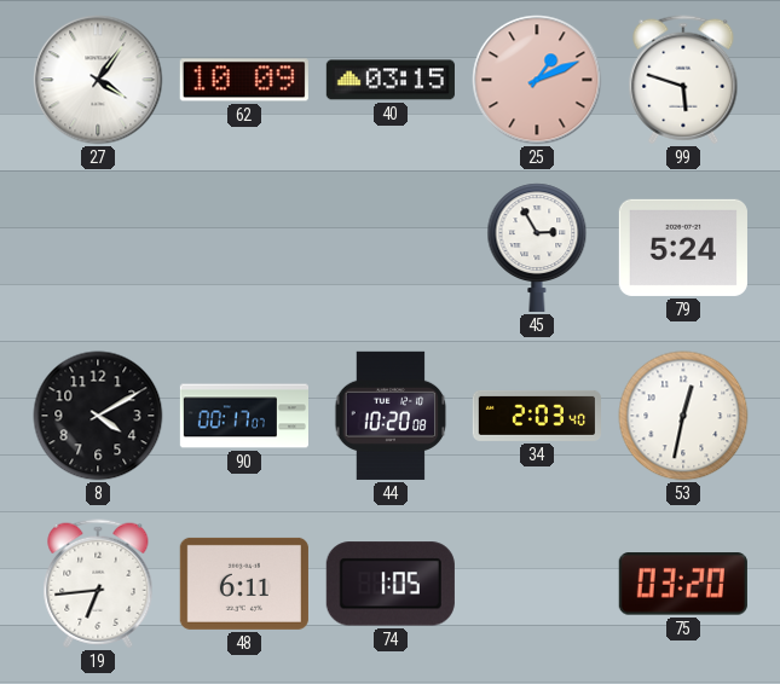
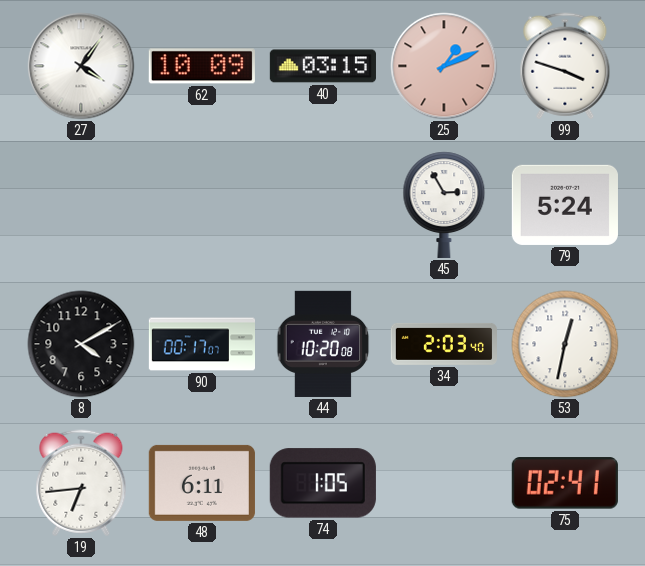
99: 5:48 -> 3:48
75: 03:20 -> 02:41
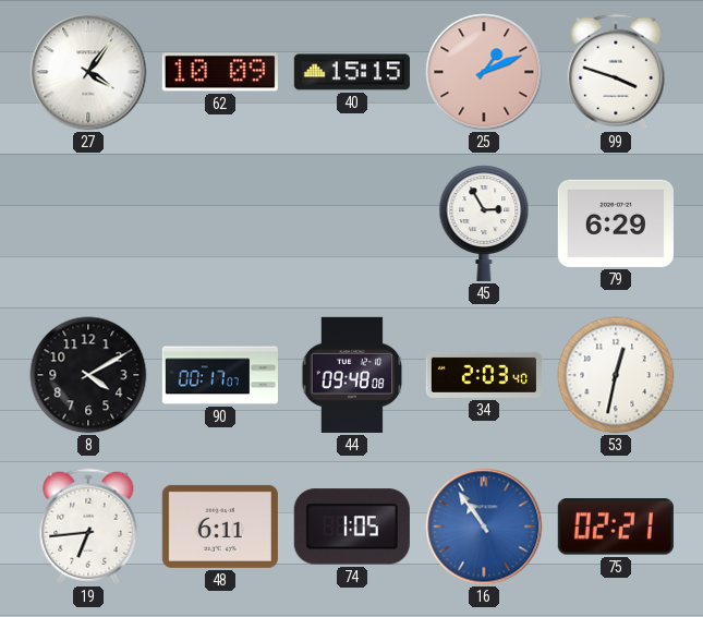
40: 03:15 -> 15:15
79: 5:24 -> 6:29
44: 10:20 -> 09:48
16: none -> 10:54
75: 02:41 -> 02:21
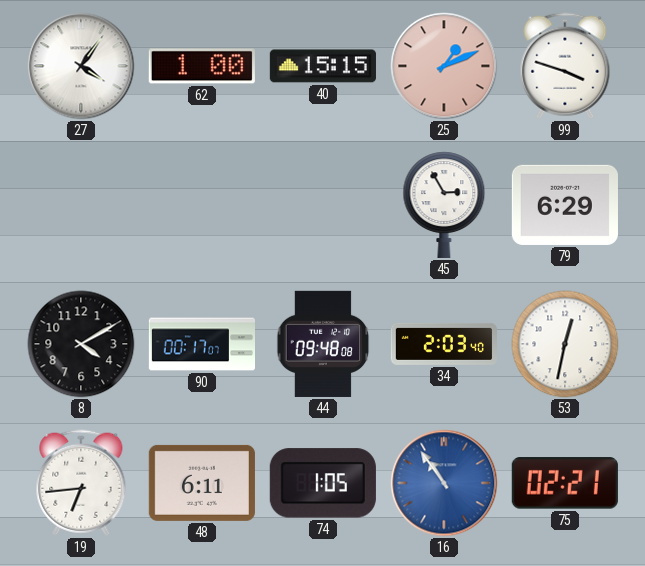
62: 10:09 -> 1:00
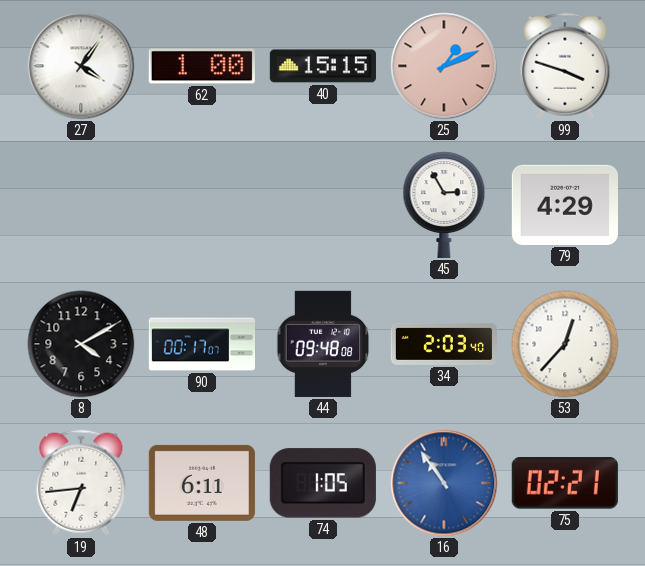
79: 6:29 -> 4:29
53: 12:32 -> 12:37
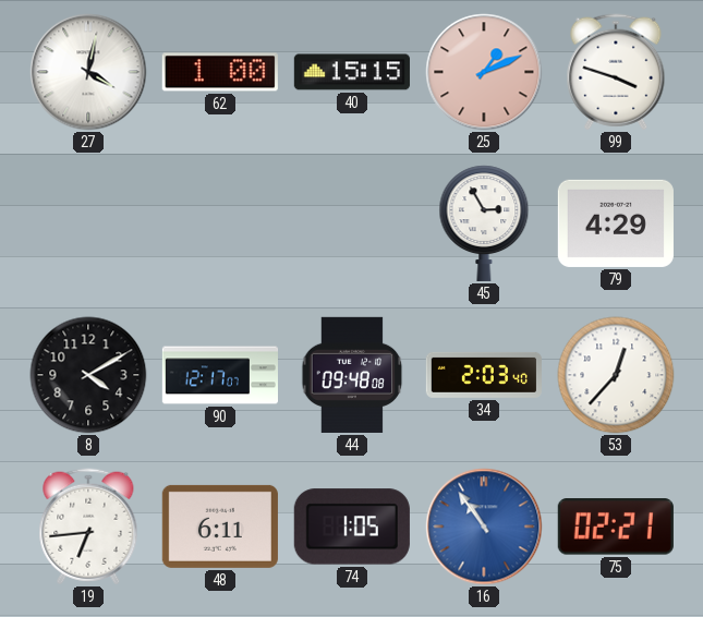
27: 4:06 -> 4:02
90: 00:17 -> 12:17
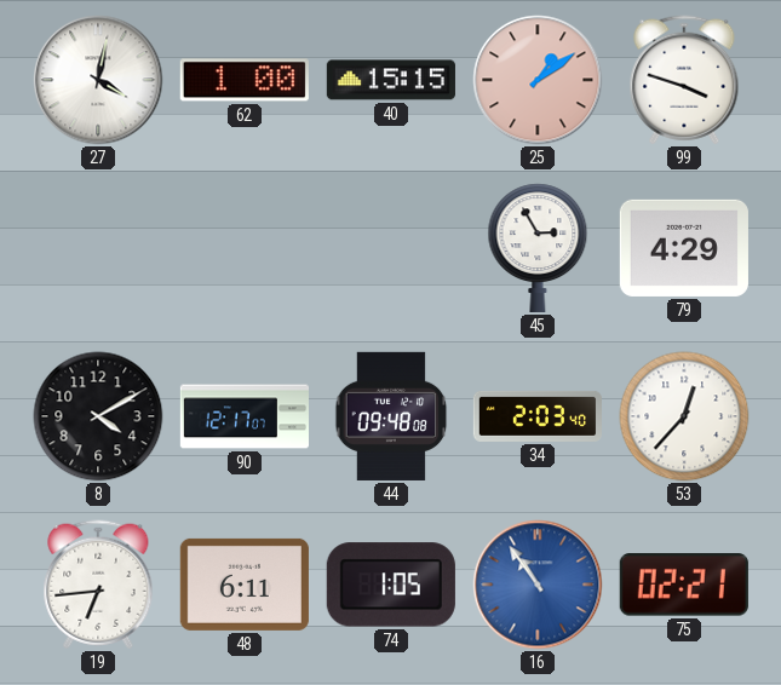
25: 1:11 -> 1:09
